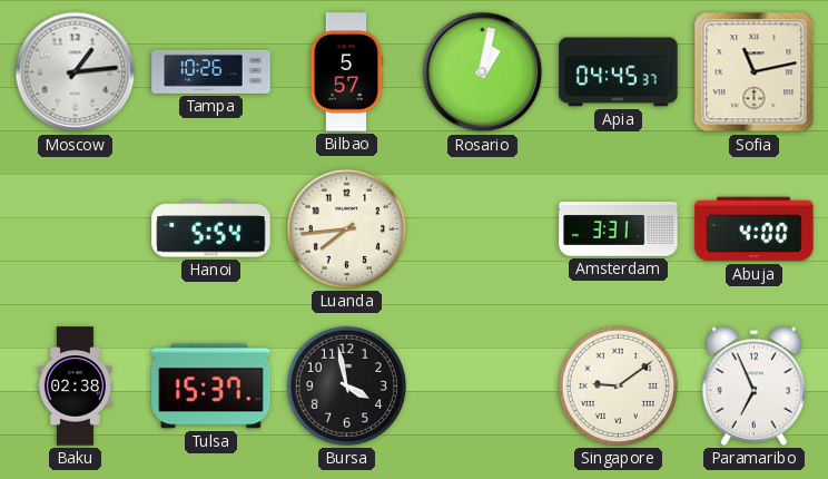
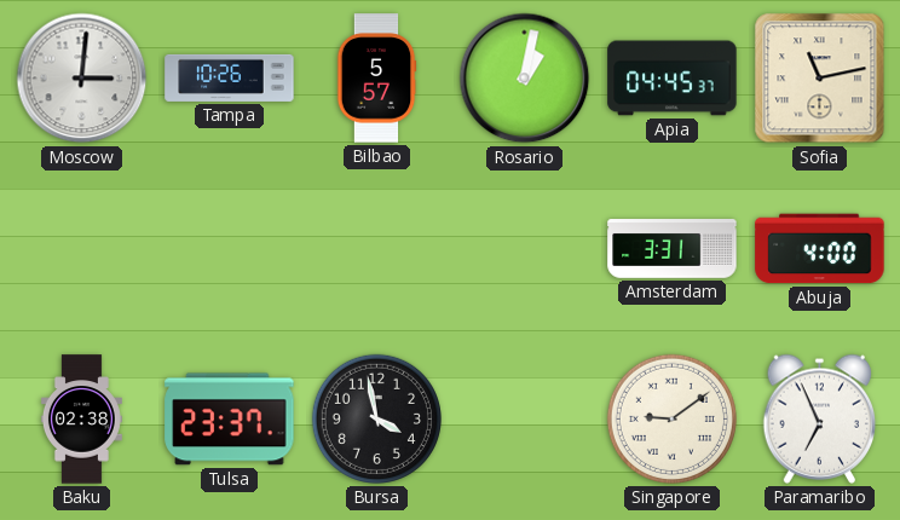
Moscow: 1:14 -> 3:01
Hanoi: 5:54 -> none
Luanda: 7:44 -> none
Tulsa: 15:37 -> 23:37
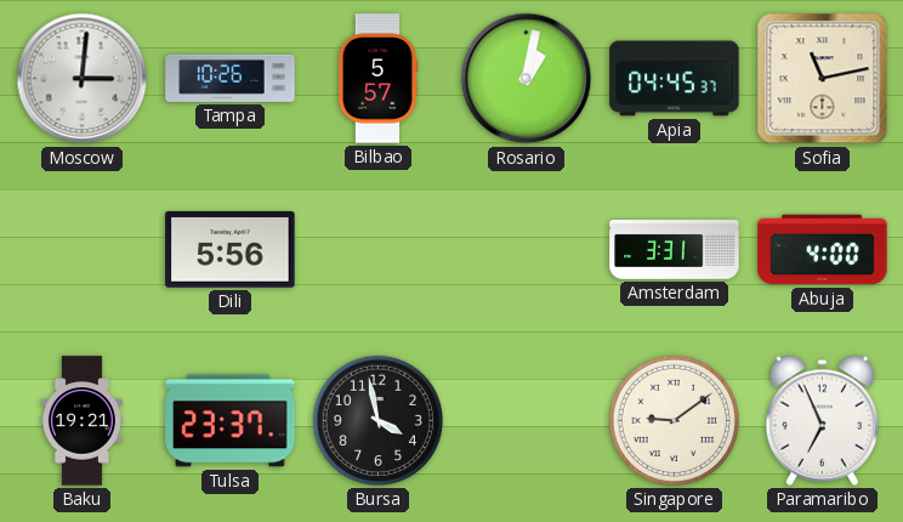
Dili: none -> 5:56
Baku: 02:38 -> 19:21
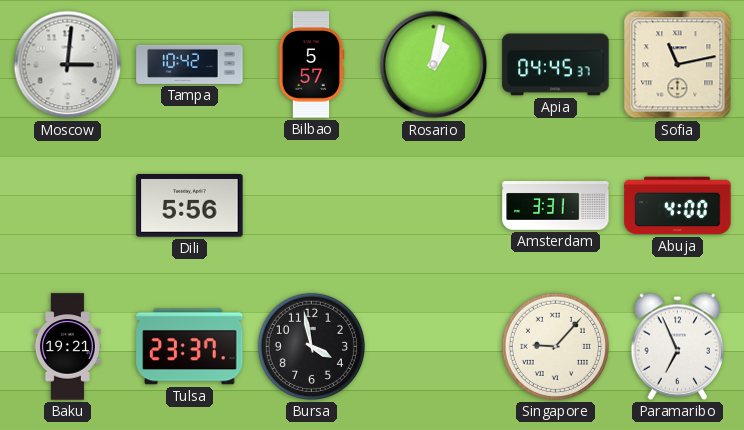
Tampa: 10:26 -> 10:42
Singapore: 9:09 -> 9:07
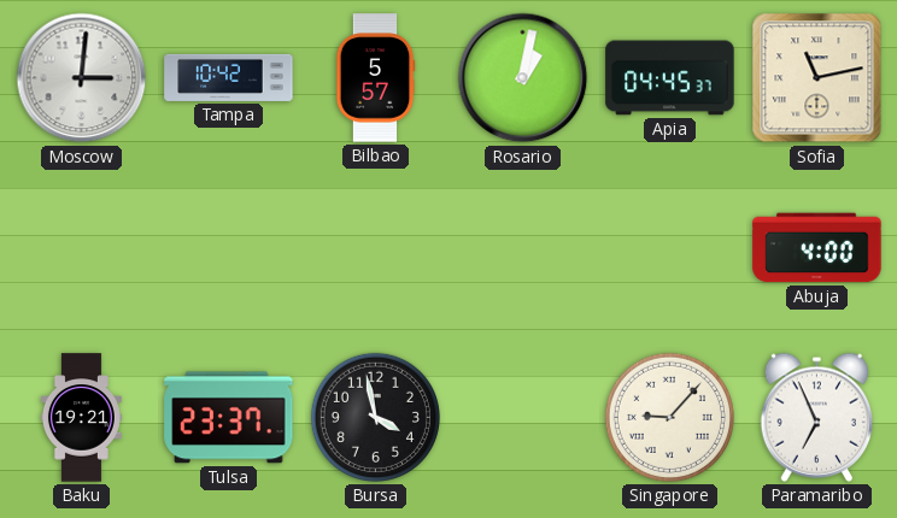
Dili: 5:56 -> none
Amsterdam: 3:31 -> none
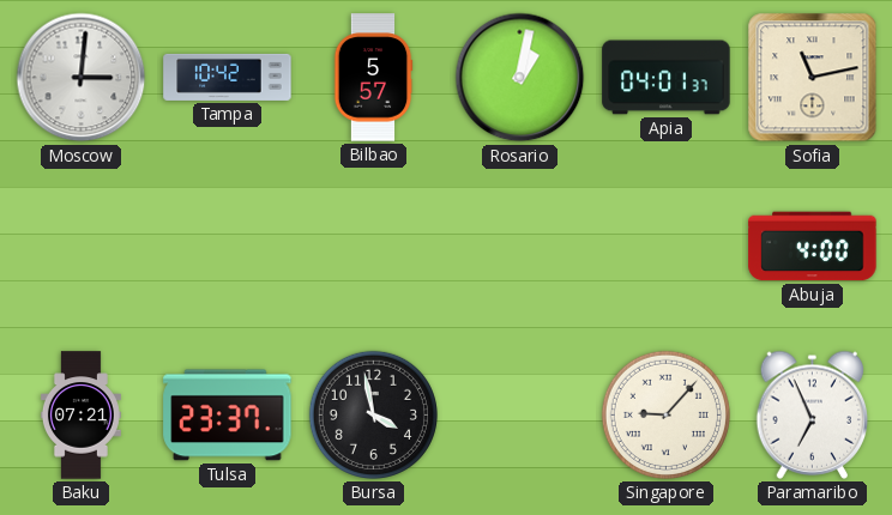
Apia: 04:45 -> 04:01
Baku: 19:21 -> 07:21
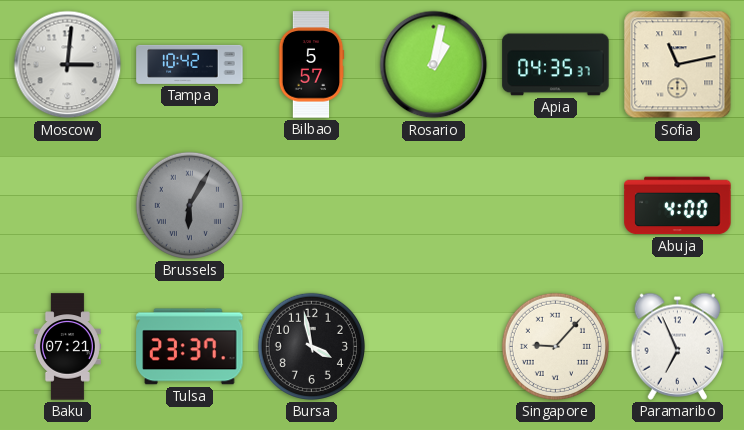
Apia: 04:01 -> 04:35
Brussels: none -> 6:05
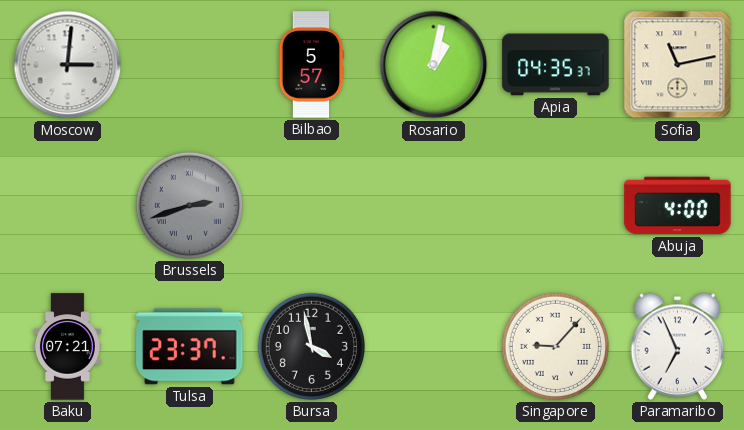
Tampa: 10:42 -> none
Brussels: 6:05 -> 2:42
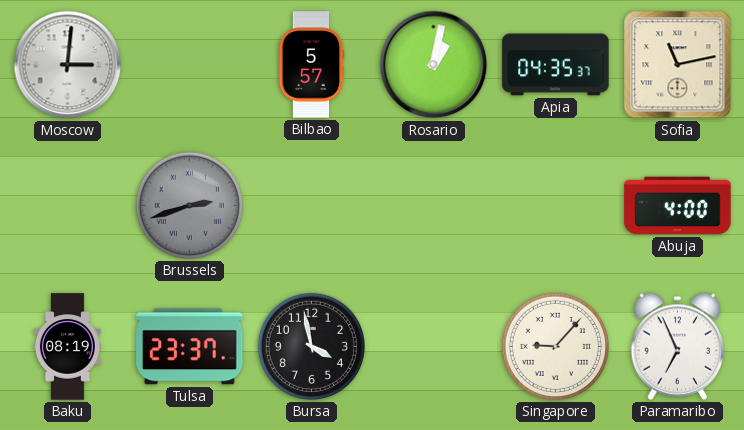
Baku: 07:21 -> 08:19
